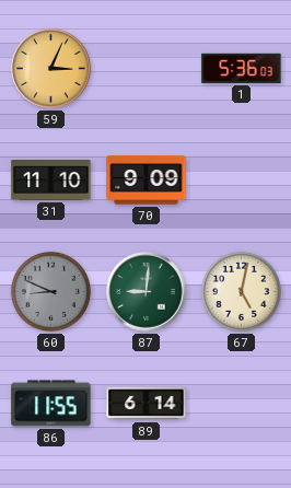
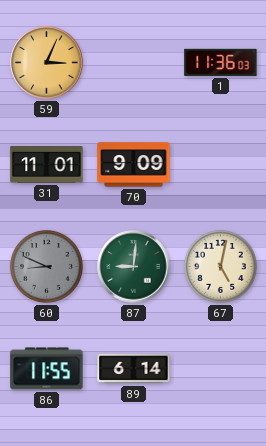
1: 5:36 -> 11:36
31: 11:10 -> 11:01
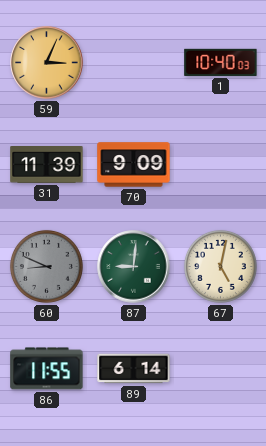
1: 11:36 -> 10:40
31: 11:01 -> 11:39
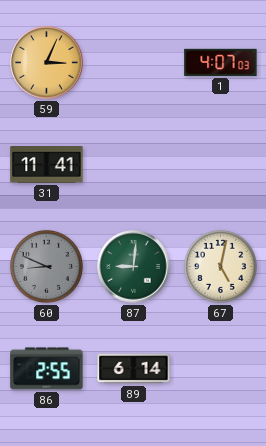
1: 10:40 -> 4:07
31: 11:39 -> 11:41
70: 9:09 -> none
86: 11:55 -> 2:55
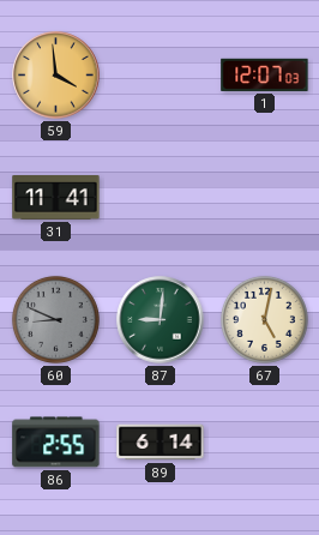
59: 3:04 -> 3:59
1: 4:07 -> 12:07
